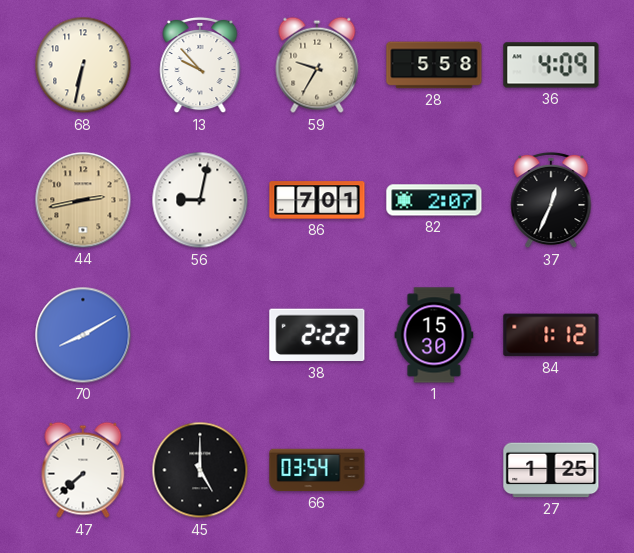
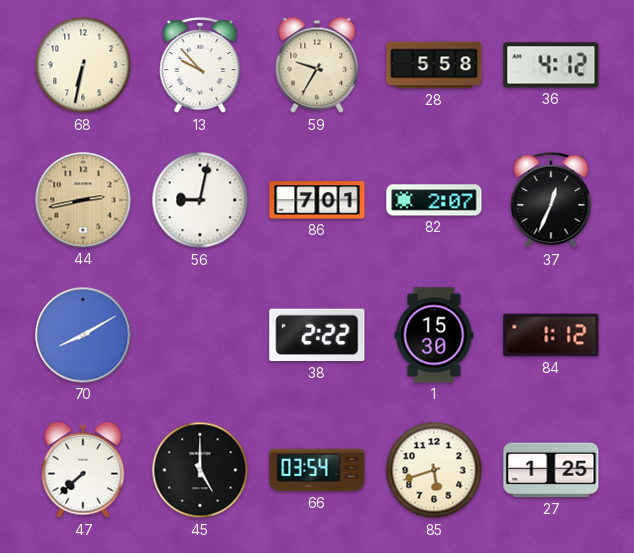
36: 4:09 -> 4:12
85: none -> 5:42
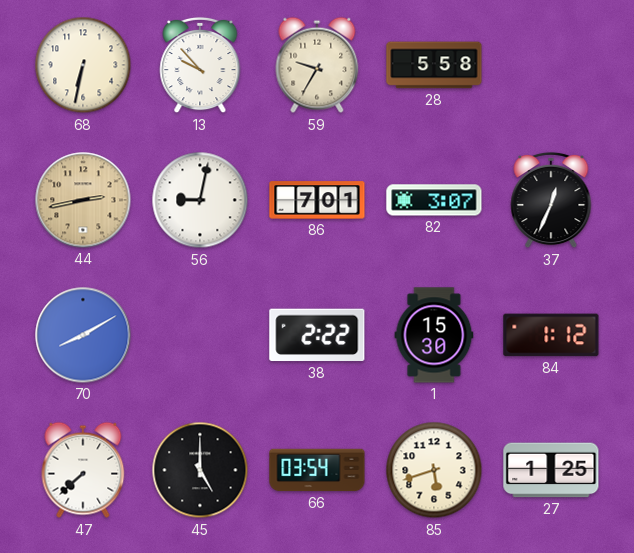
36: 4:12 -> none
82: 2:07 -> 3:07
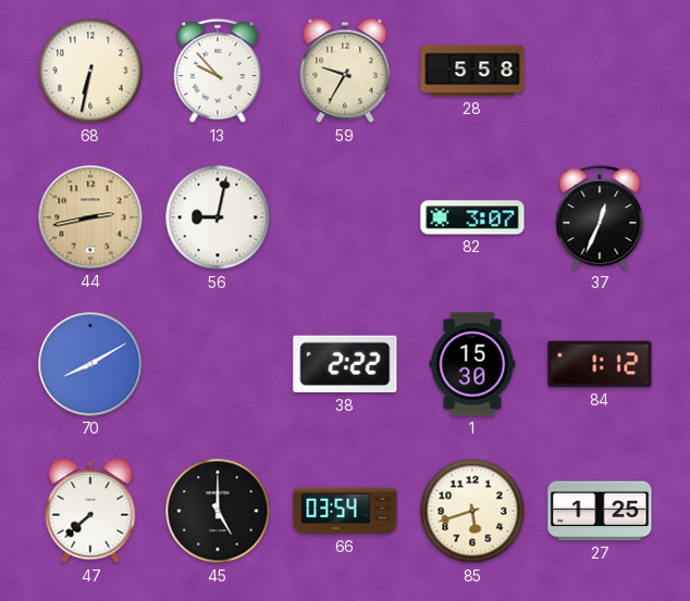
86: 7:01 -> none
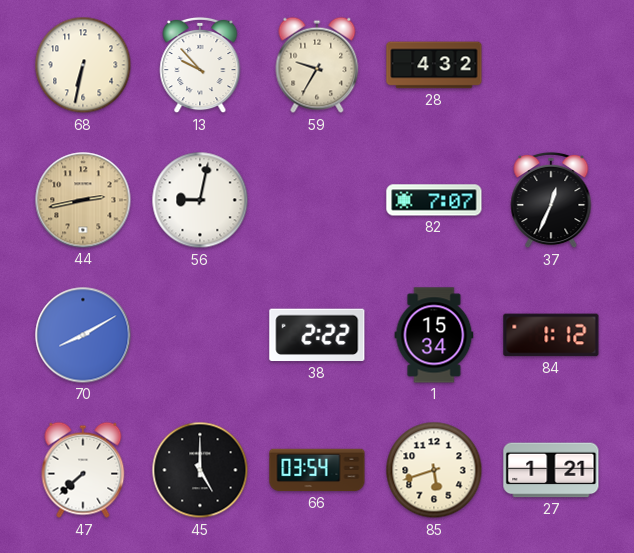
28: 5:58 -> 4:32
82: 3:07 -> 7:07
1: 15:30 -> 15:34
27: 1:25 -> 1:21
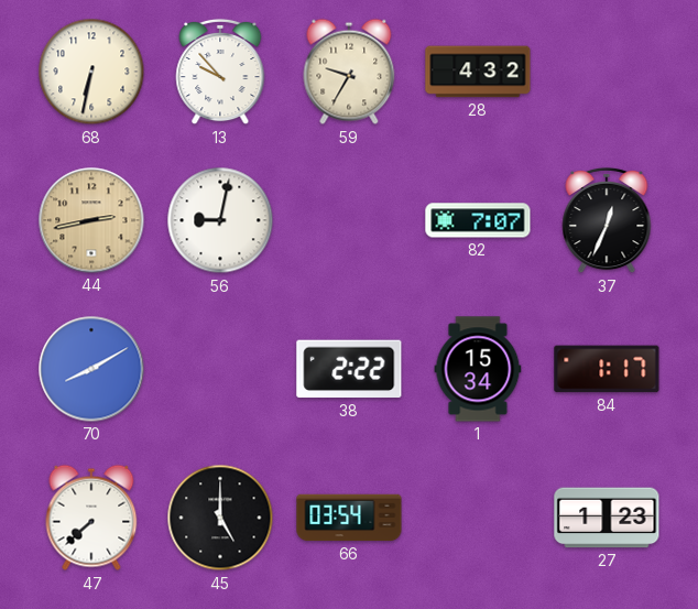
84: 1:12 -> 1:17
85: 5:42 -> none
27: 1:21 -> 1:23
